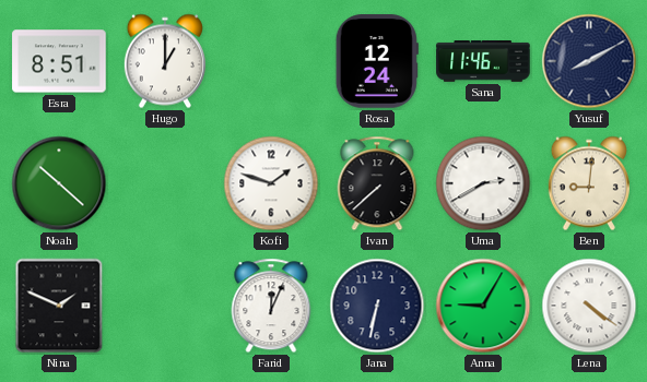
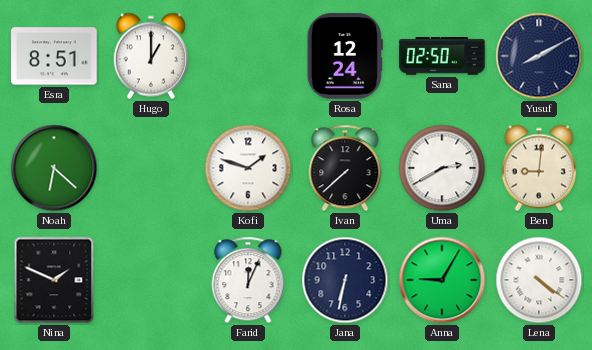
Sana: 11:46 -> 02:50
Noah: 10:22 -> 6:22
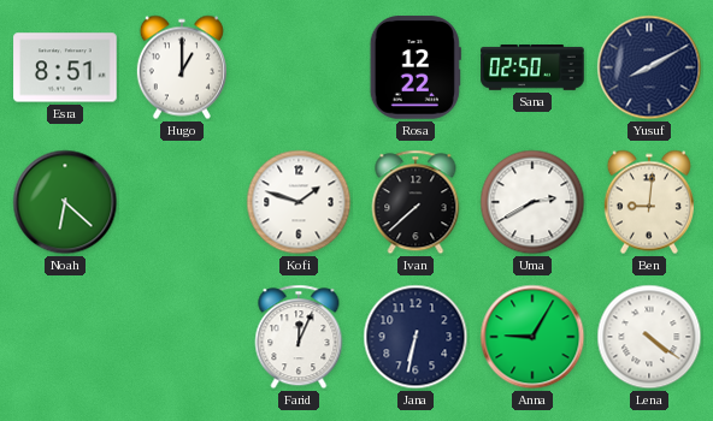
Rosa: 12:24 -> 12:22
Nina: 1:49 -> none
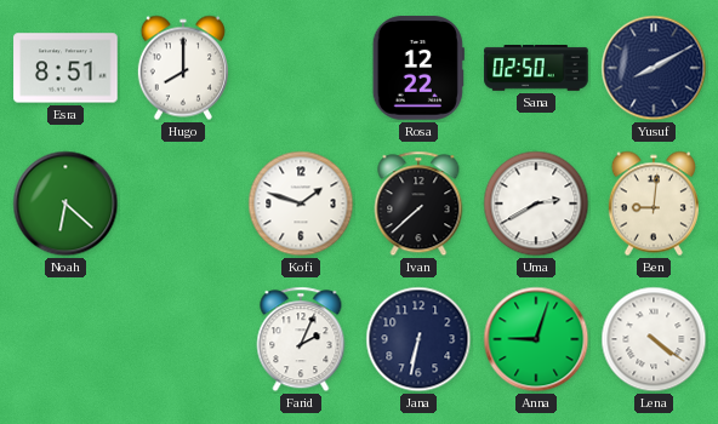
Hugo: 1:00 -> 8:00
Farid: 12:04 -> 2:04
Anna: 9:05 -> 9:03
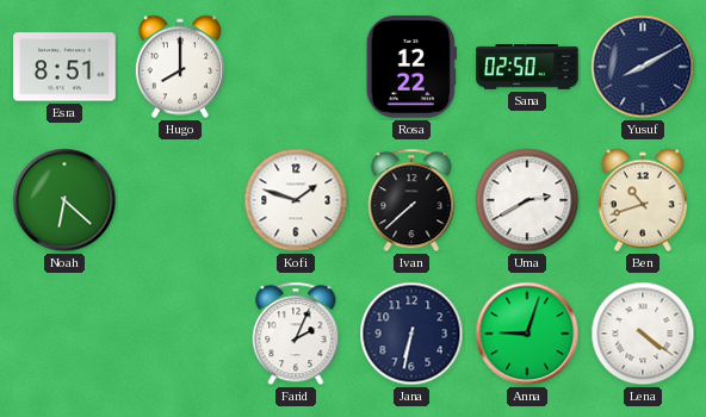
Ben: 9:01 -> 10:42
